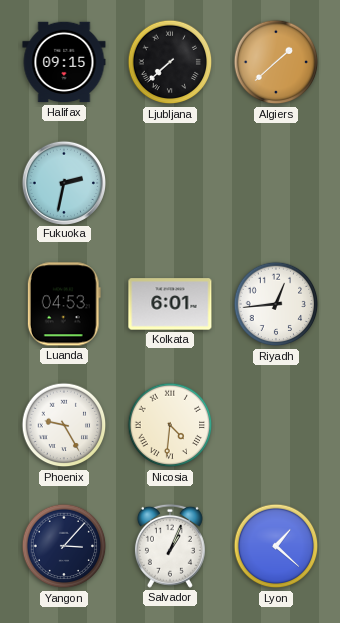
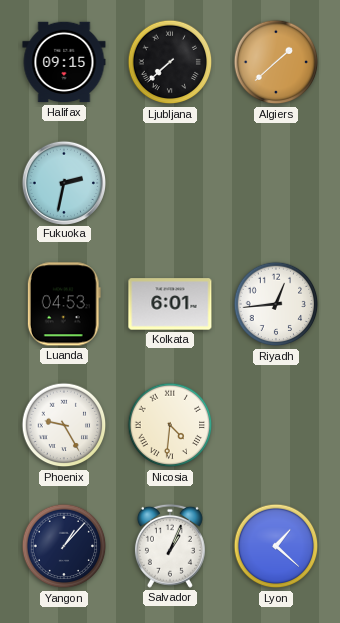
Yangon: 3:07 -> 1:07
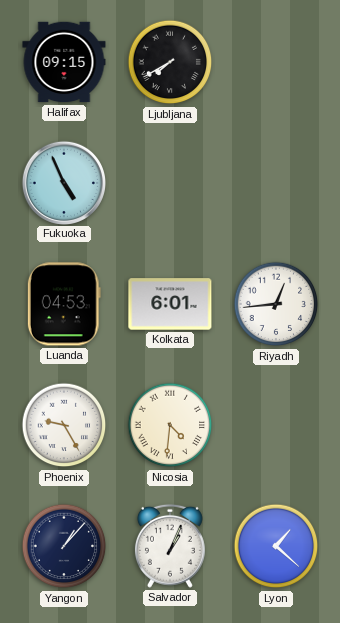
Ljubljana: 7:38 -> 7:40
Algiers: 1:38 -> none
Fukuoka: 2:32 -> 4:56
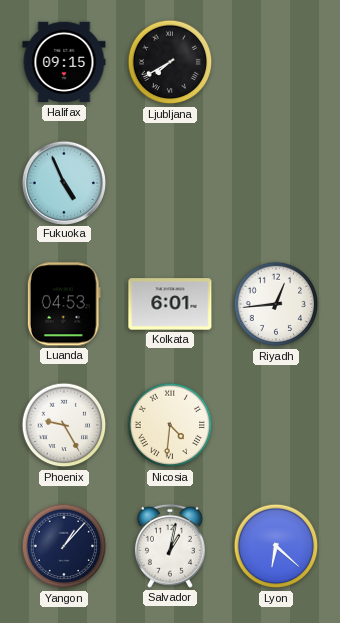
Salvador: 1:04 -> 1:02
Lyon: 1:22 -> 6:22
